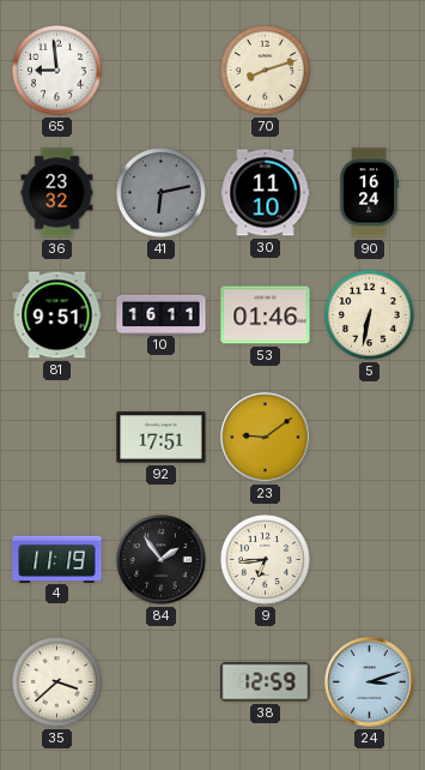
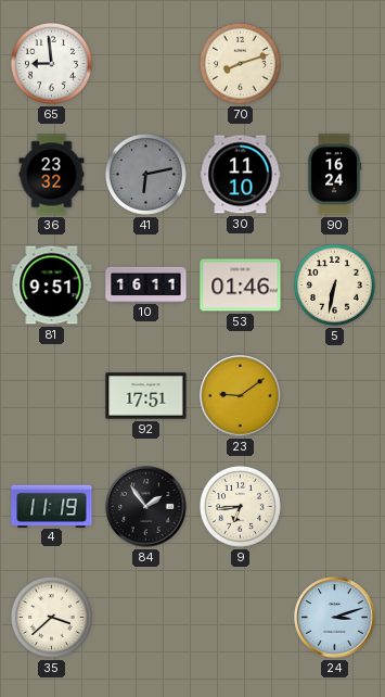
38: 12:59 -> none
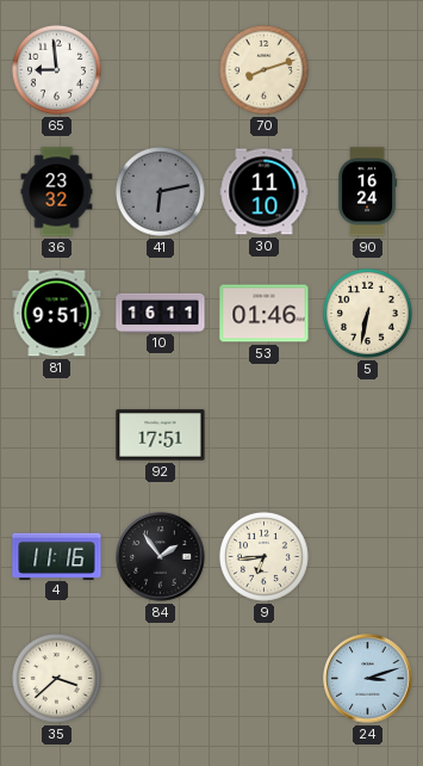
23: 9:09 -> none
4: 11:19 -> 11:16
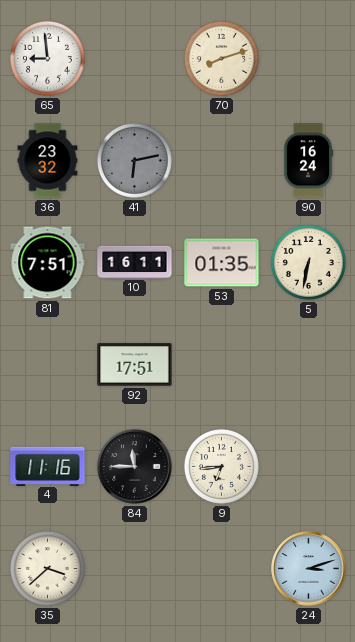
30: 11:10 -> none
81: 9:51 -> 7:51
53: 01:46 -> 01:35
84: 1:54 -> 11:45
